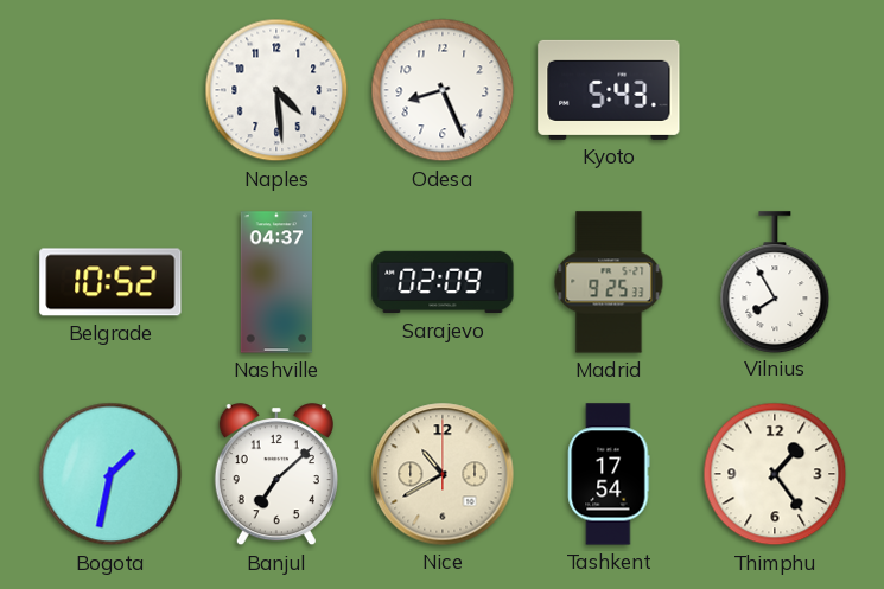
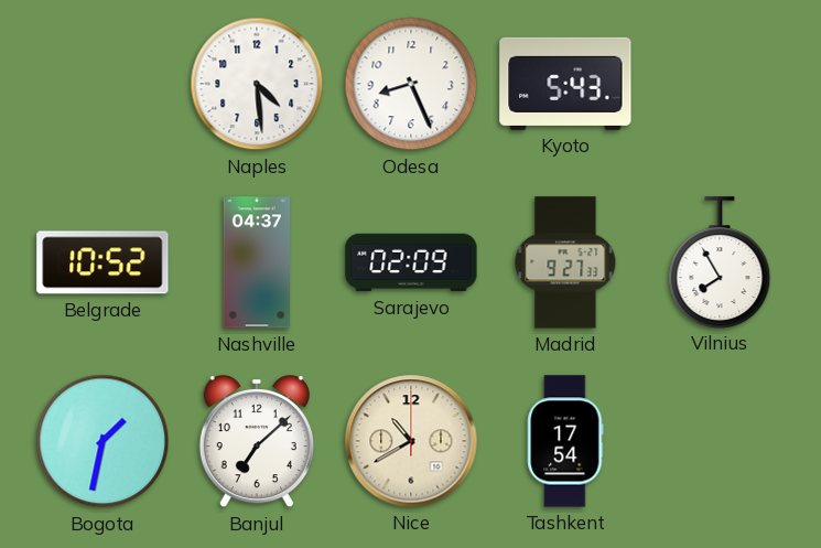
Madrid: 9:25 -> 9:27
Thimphu: 1:24 -> none
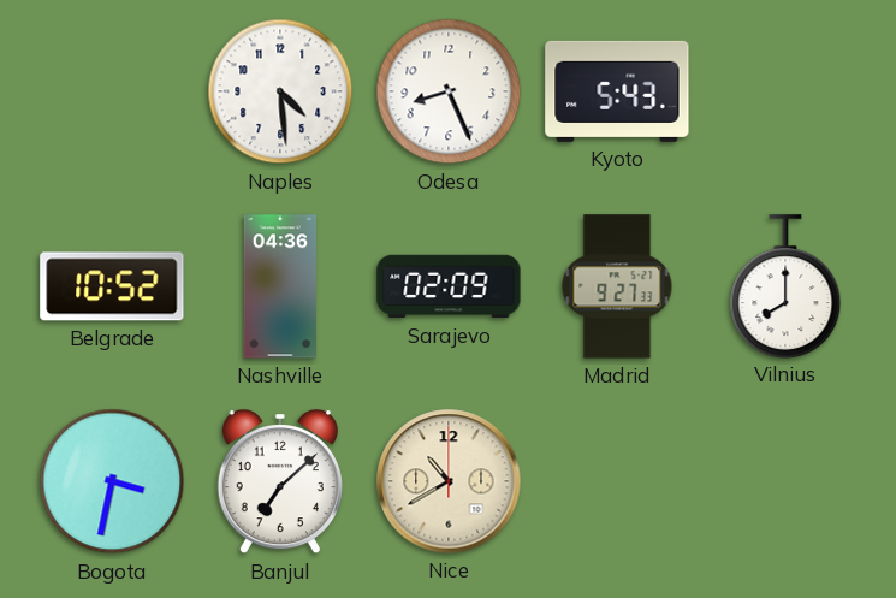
Nashville: 04:37 -> 04:36
Vilnius: 7:55 -> 8:00
Bogota: 1:32 -> 3:32
Tashkent: 17:54 -> none
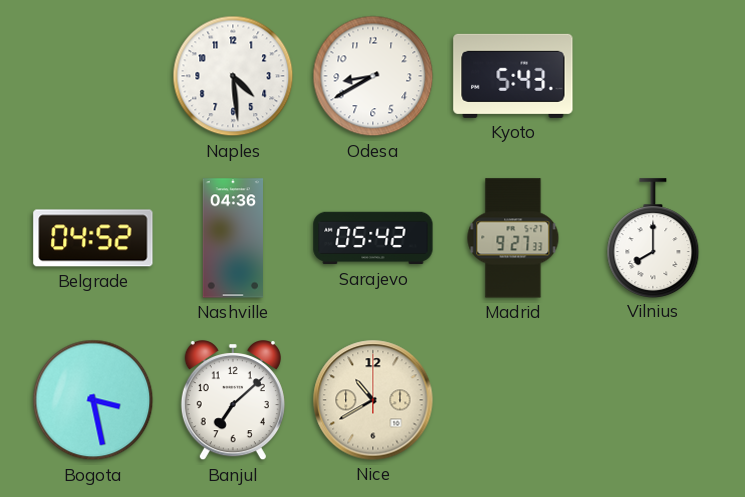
Odesa: 8:26 -> 8:40
Belgrade: 10:52 -> 04:52
Sarajevo: 02:09 -> 05:42
Bogota: 3:32 -> 3:28
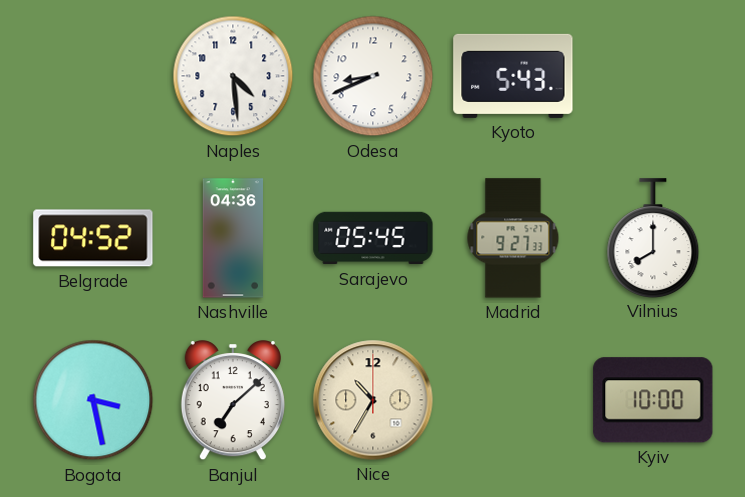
Odesa: 8:40 -> 8:41
Sarajevo: 05:42 -> 05:45
Nice: 10:40 -> 10:35
Kyiv: none -> 10:00
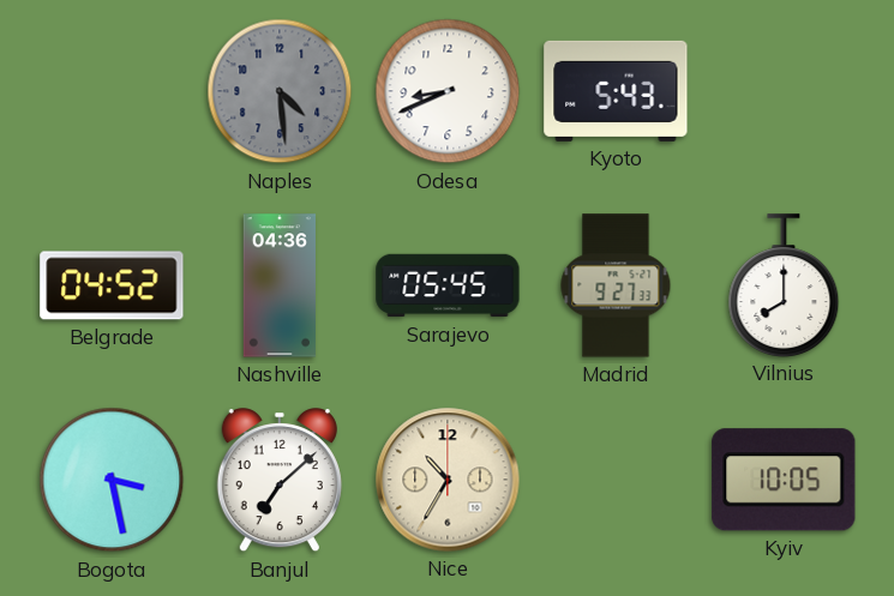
Naples dial: white -> grey
Kyiv: 10:00 -> 10:05
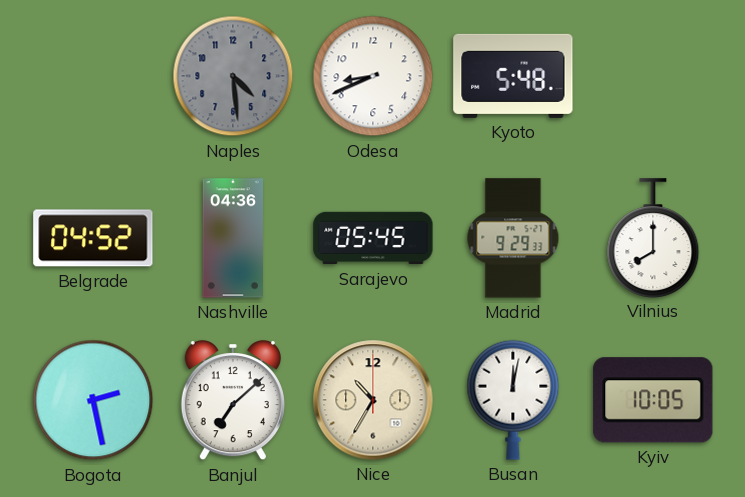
Kyoto: 5:43 -> 5:48
Madrid: 9:27 -> 9:29
Bogota: 3:28 -> 2:28
Busan: none -> 12:02
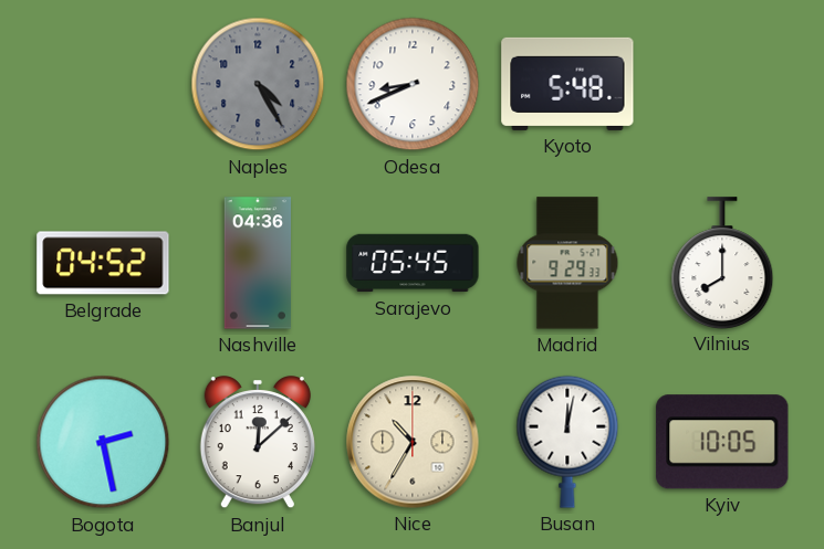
Naples: 4:29 -> 4:25
Banjul: 7:08 -> 12:08
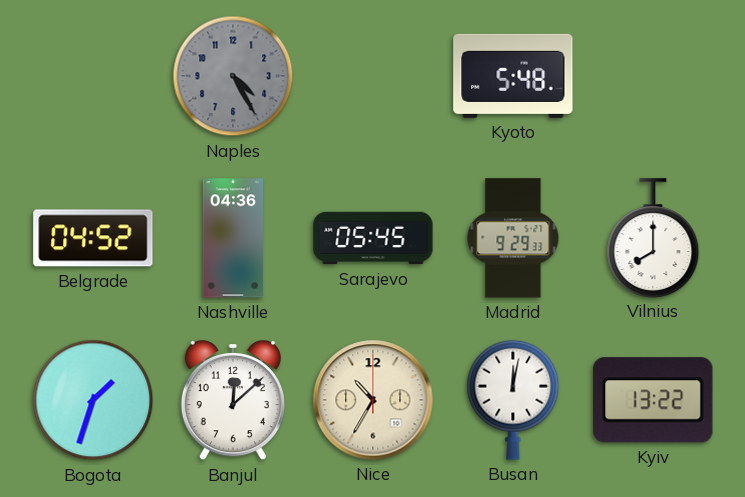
Odesa: 8:41 -> none
Bogota: 2:28 -> 1:33
Kyiv: 10:05 -> 13:22
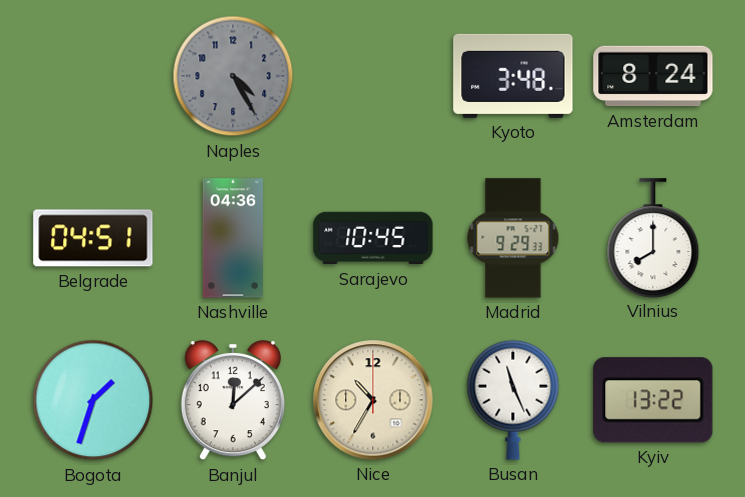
Kyoto: 5:48 -> 3:48
Amsterdam: none -> 8:24
Belgrade: 04:52 -> 04:51
Sarajevo: 05:45 -> 10:45
Busan: 12:02 -> 11:26
